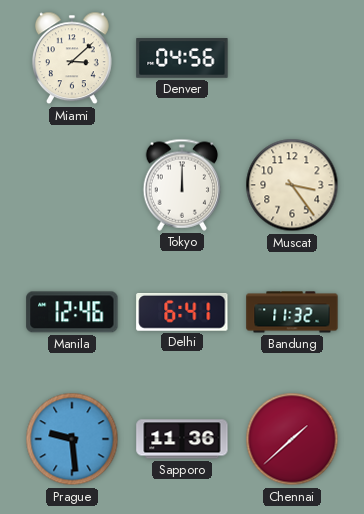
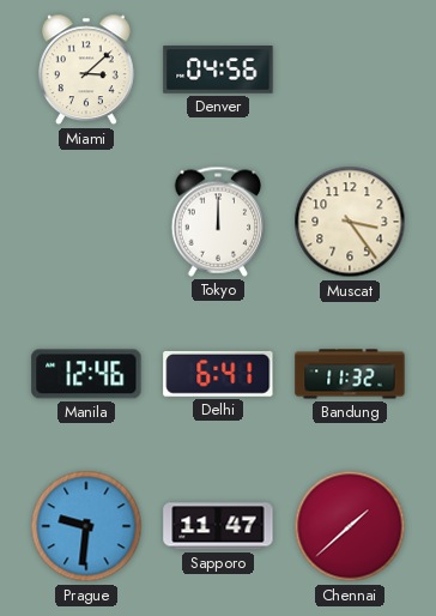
Prague: 9:29 -> 9:31
Sapporo: 11:36 -> 11:47
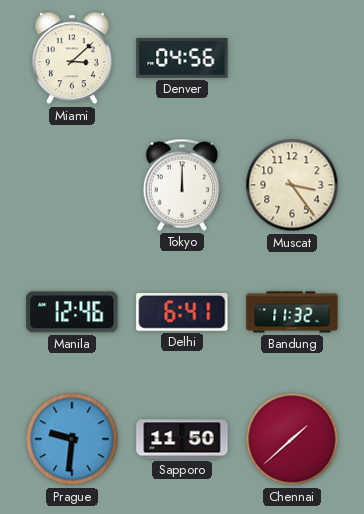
Sapporo: 11:47 -> 11:50
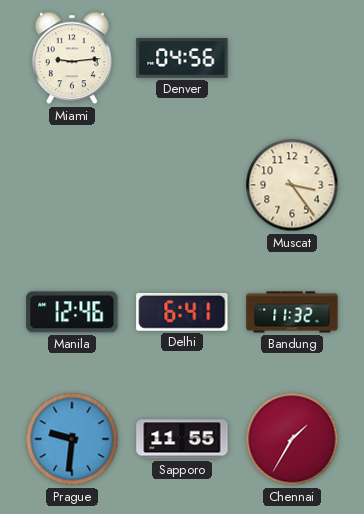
Miami: 3:08 -> 9:14
Tokyo: 12:00 -> none
Sapporo: 11:50 -> 11:55
Chennai: 1:38 -> 1:35
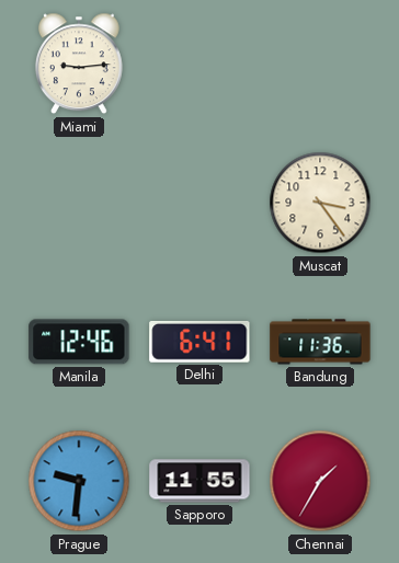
Denver: 04:56 -> none
Bandung: 11:32 -> 11:36
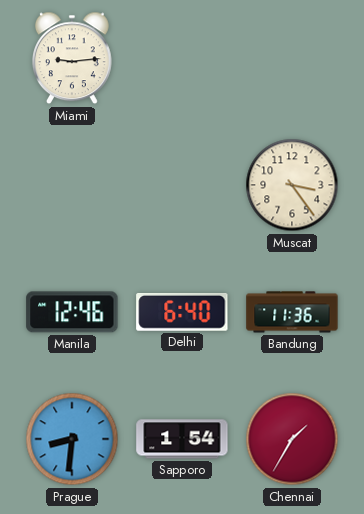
Delhi: 6:41 -> 6:40
Prague: 9:31 -> 8:31
Sapporo: 11:55 -> 1:54
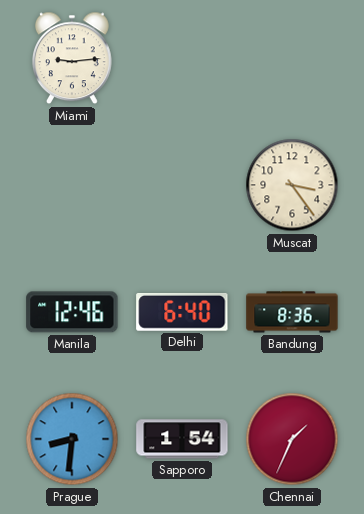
Bandung: 11:36 -> 8:36
Chennai: 1:35 -> 1:34
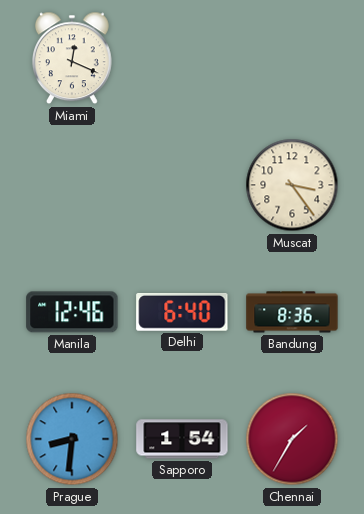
Miami: 9:14 -> 12:19
Chennai: 1:34 -> 1:35
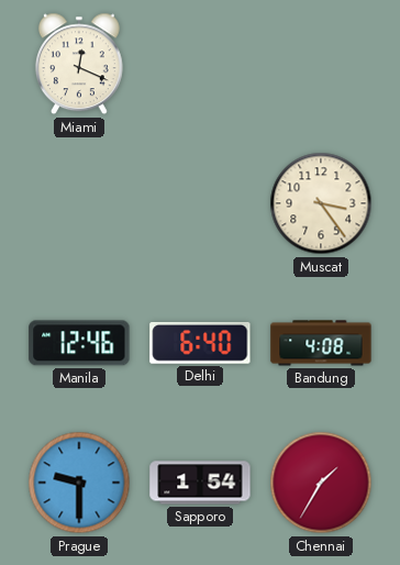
Bandung: 8:36 -> 4:08
Prague: 8:31 -> 9:30
